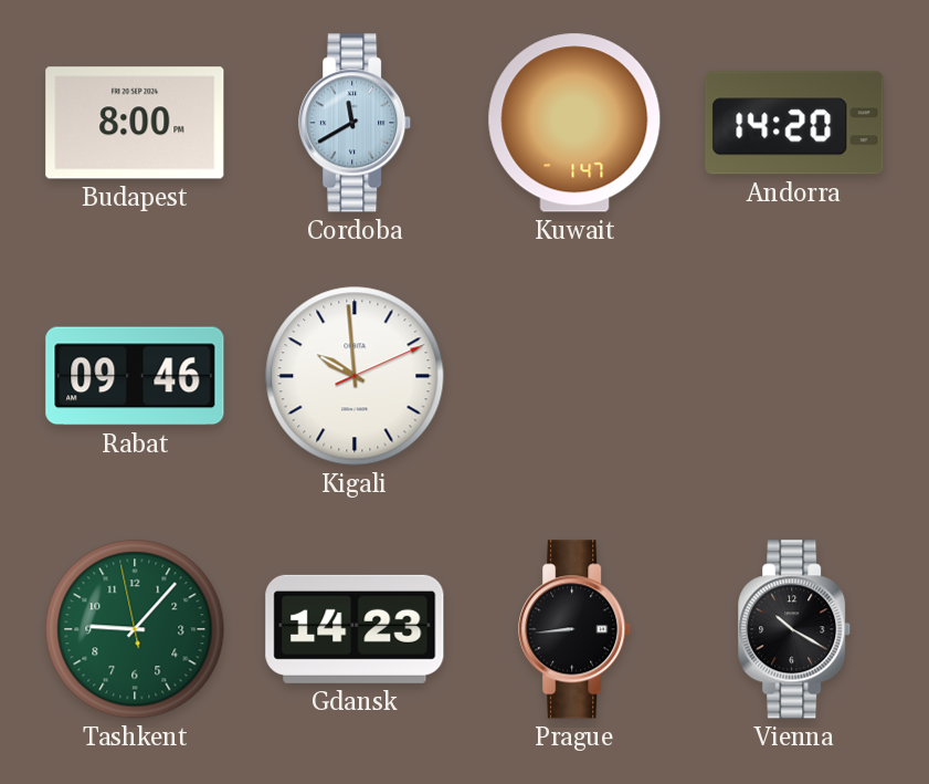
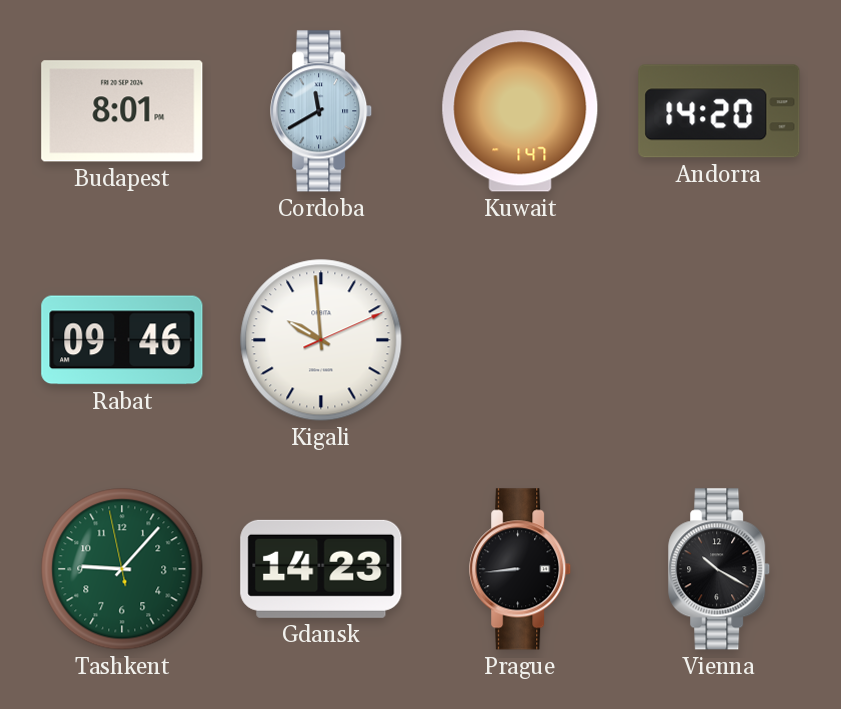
Budapest: 8:00 -> 8:01
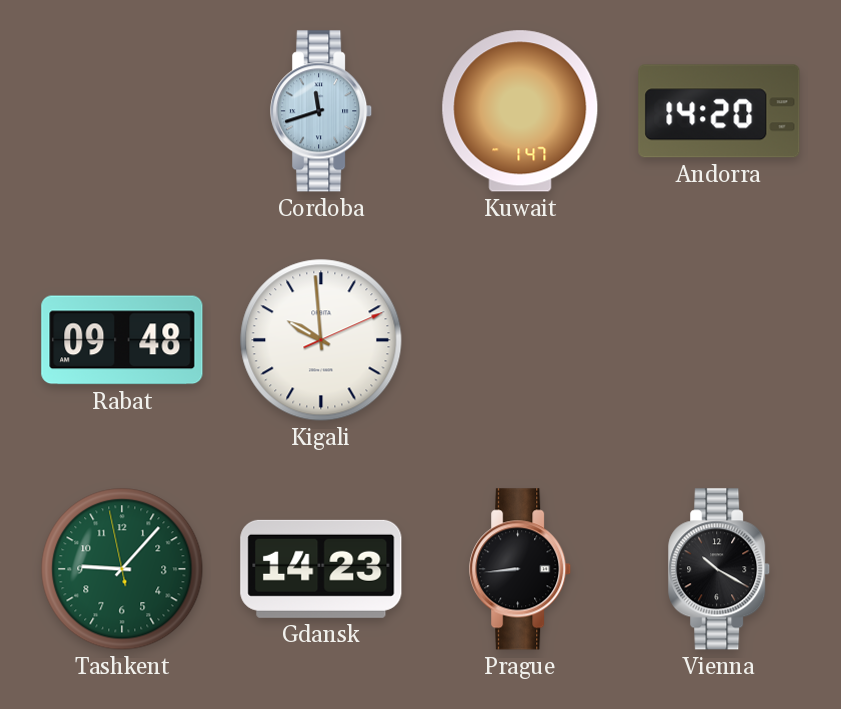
Budapest: 8:01 -> none
Cordoba: 11:40 -> 11:42
Rabat: 09:46 -> 09:48
